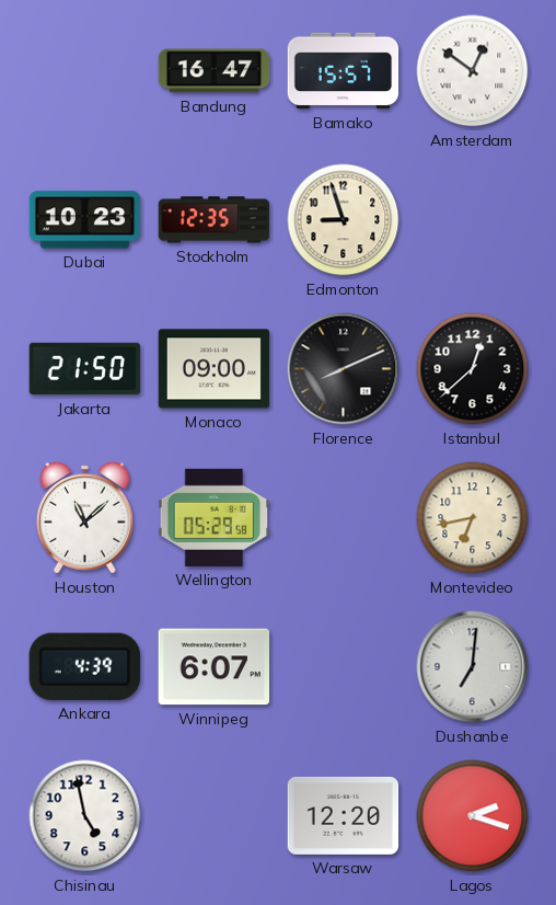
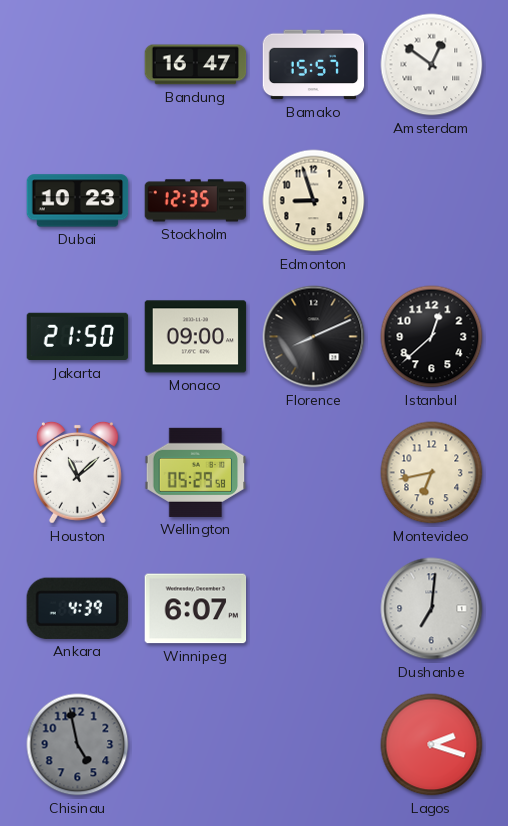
Chisinau dial: white -> grey
Warsaw: 12:20 -> none
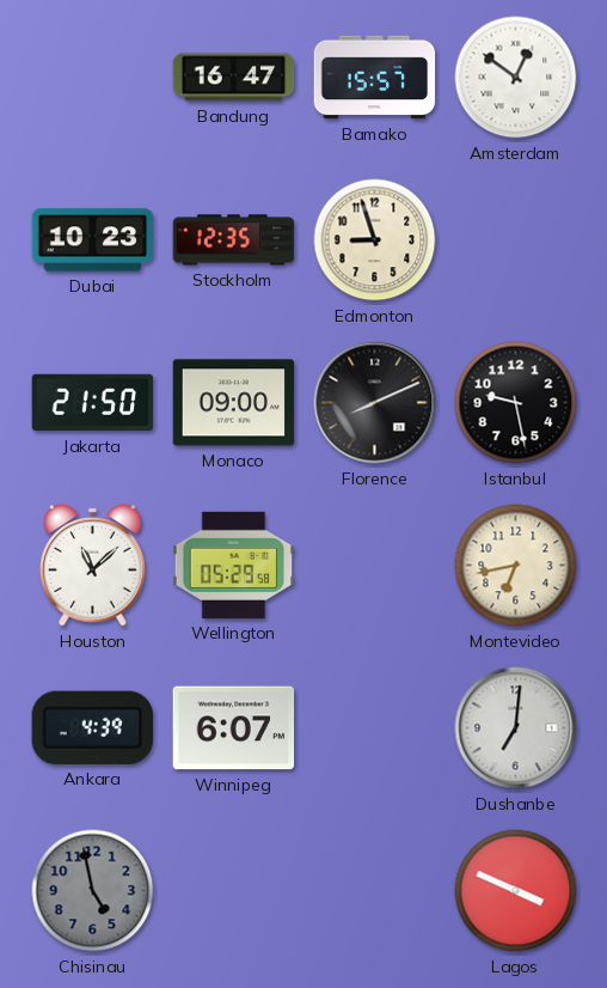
Istanbul: 12:38 -> 9:28
Lagos: 2:18 -> 3:49
